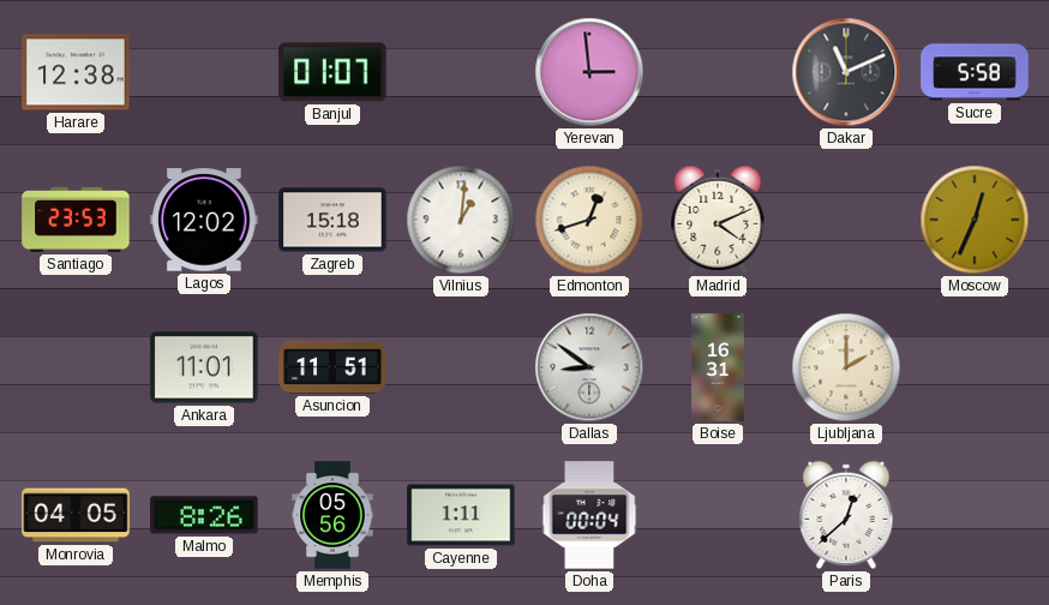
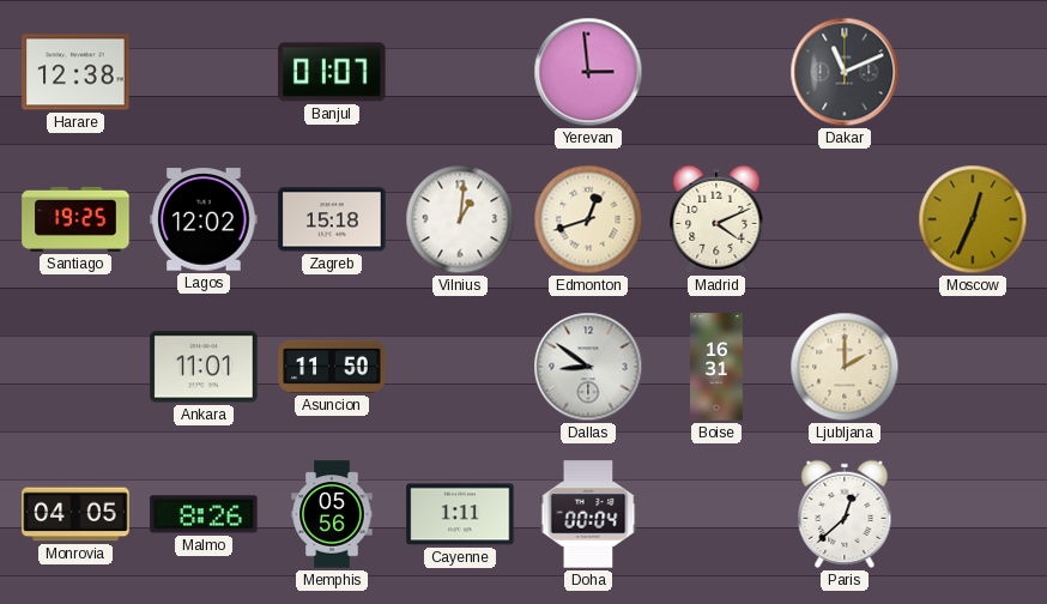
Sucre: 5:58 -> none
Santiago: 23:53 -> 19:25
Asuncion: 11:51 -> 11:50
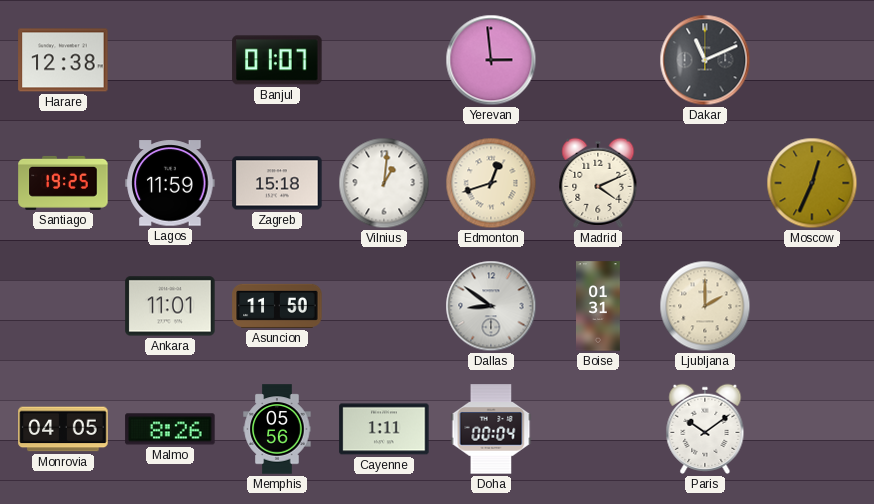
Lagos: 12:02 -> 11:59
Boise: 16:31 -> 01:31
Paris: 12:38 -> 10:09
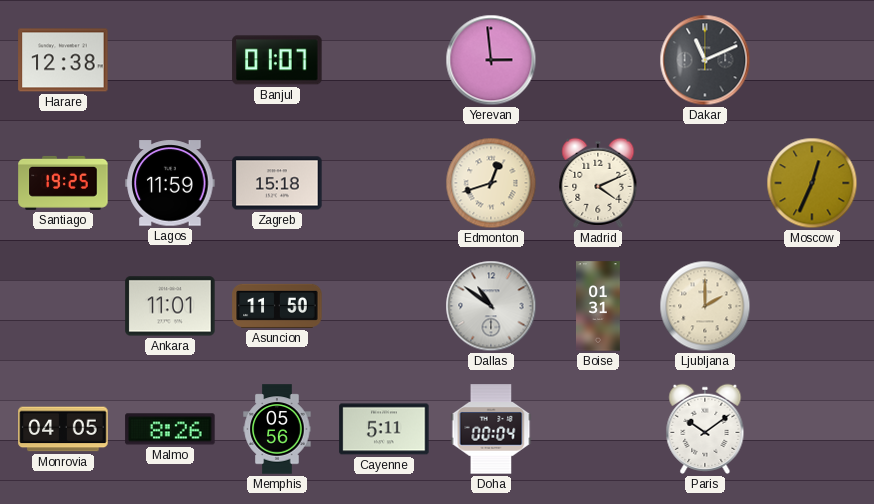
Vilnius: 1:01 -> none
Dallas: 8:51 -> 10:51
Cayenne: 1:11 -> 5:11
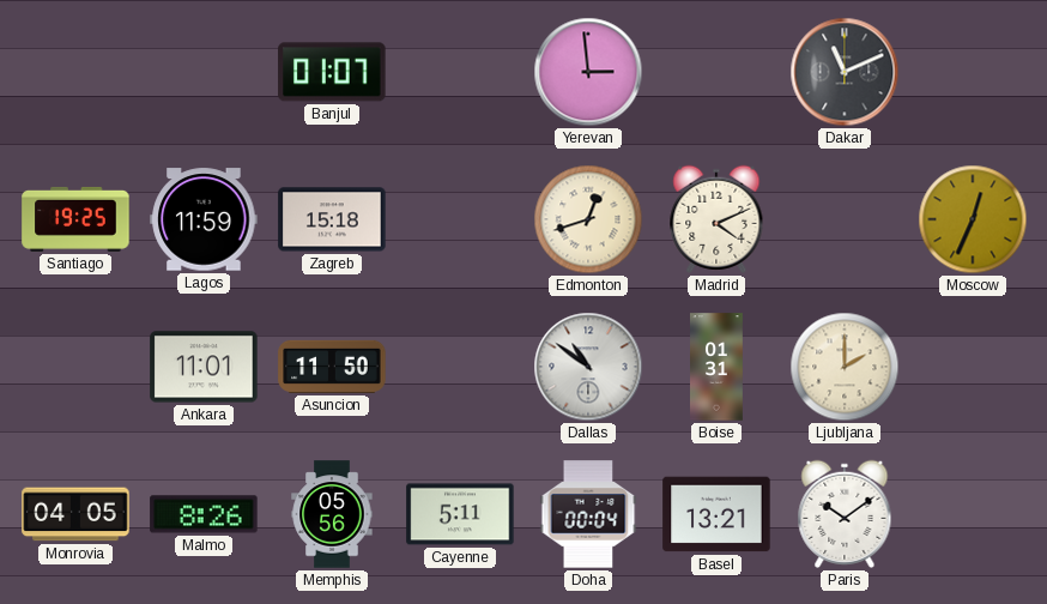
Harare: 12:38 -> none
Basel: none -> 13:21
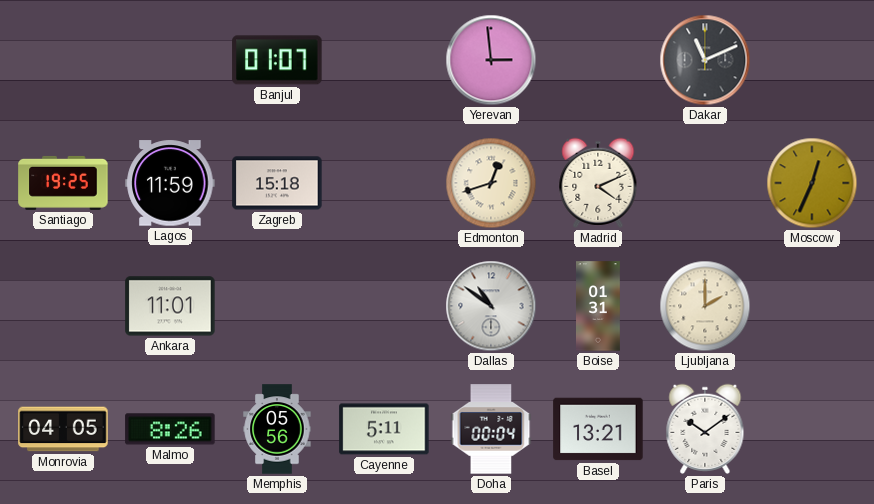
Asuncion: 11:50 -> none
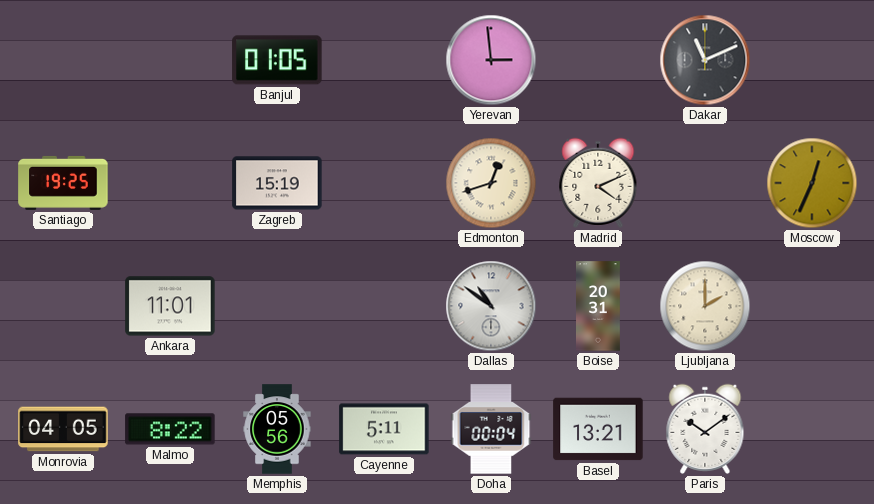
Banjul: 01:07 -> 01:05
Lagos: 11:59 -> none
Zagreb: 15:18 -> 15:19
Boise: 01:31 -> 20:31
Malmo: 8:26 -> 8:22
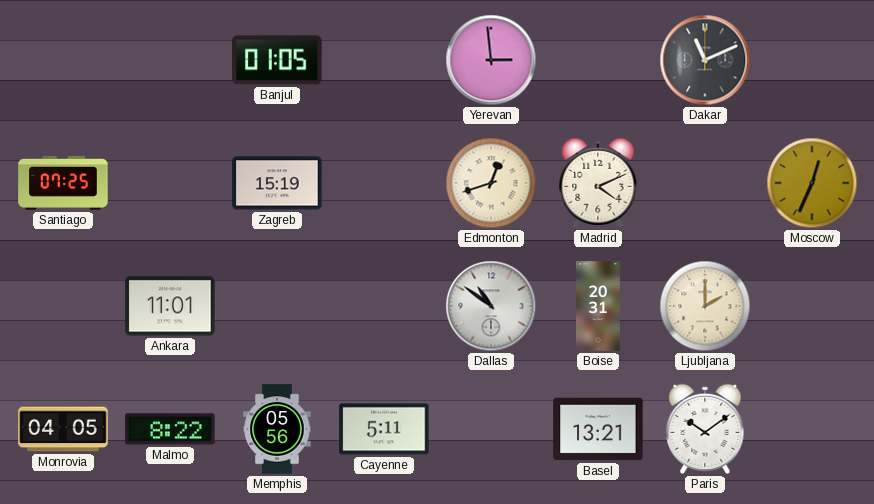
Santiago: 19:25 -> 07:25
Doha: 00:04 -> none
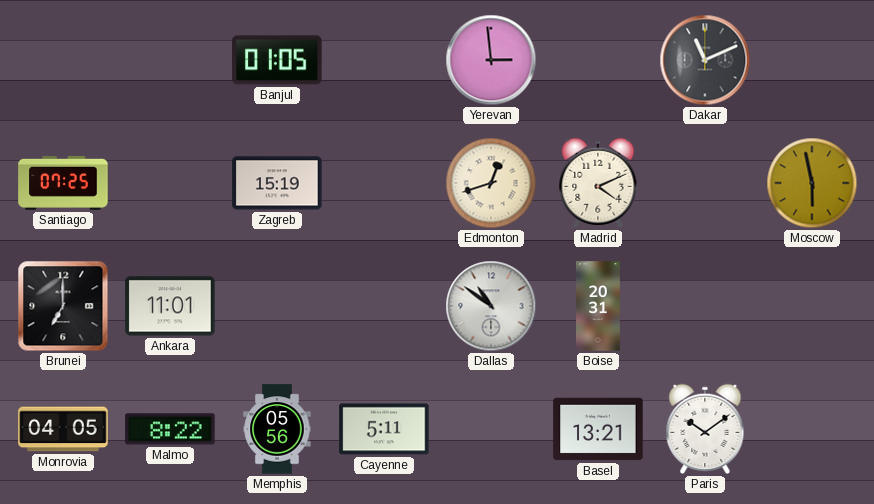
Moscow: 12:34 -> 5:58
Brunei: none -> 7:00
Ljubljana: 2:00 -> none
